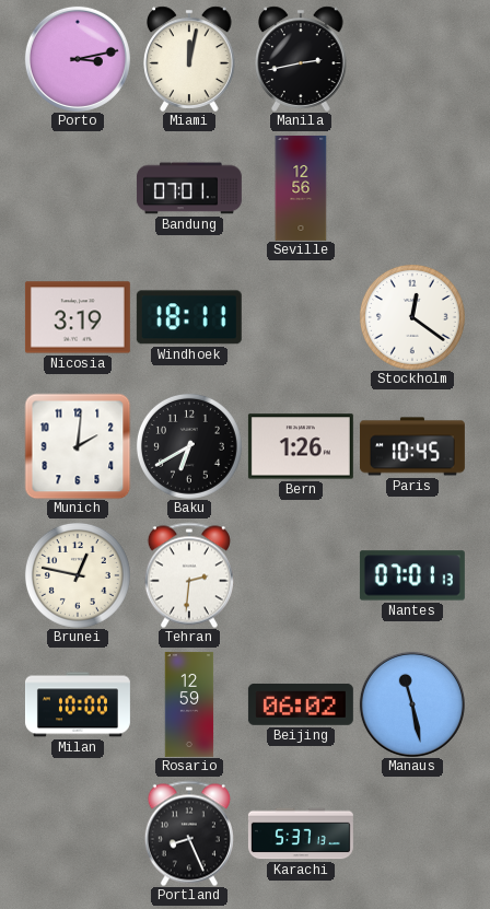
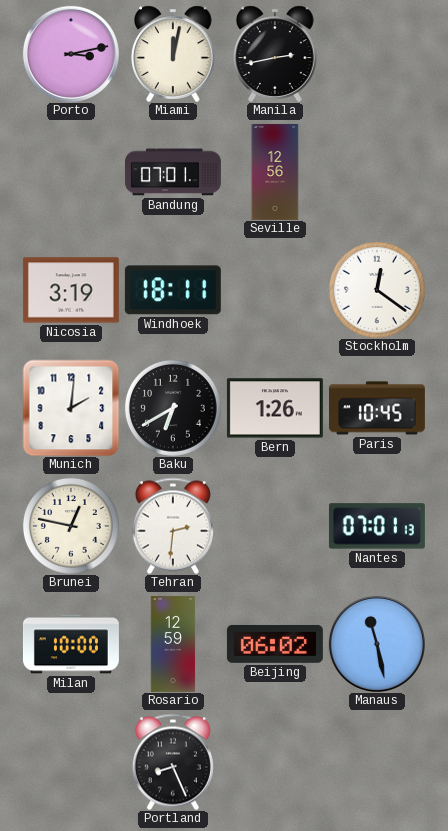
Karachi: 5:37 -> none
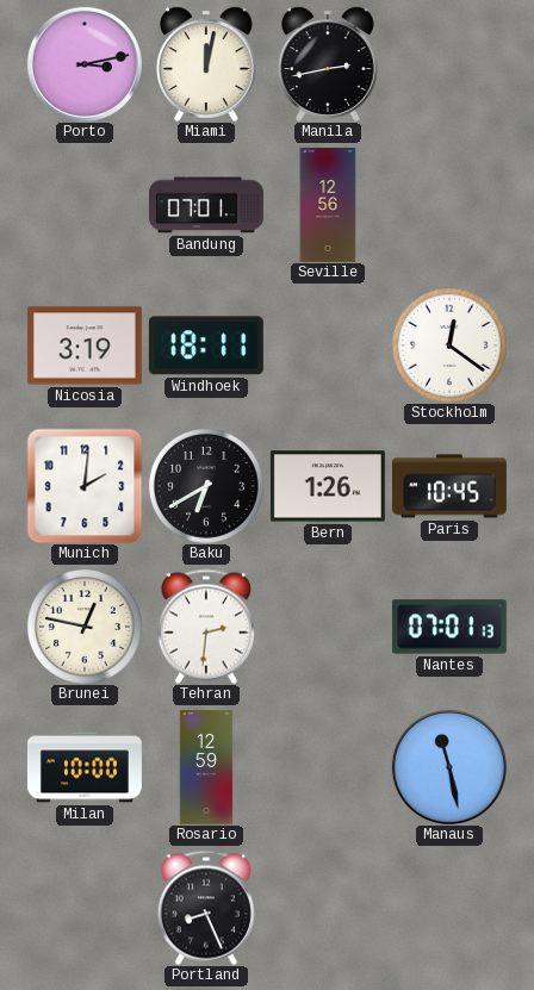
Beijing: 06:02 -> none
